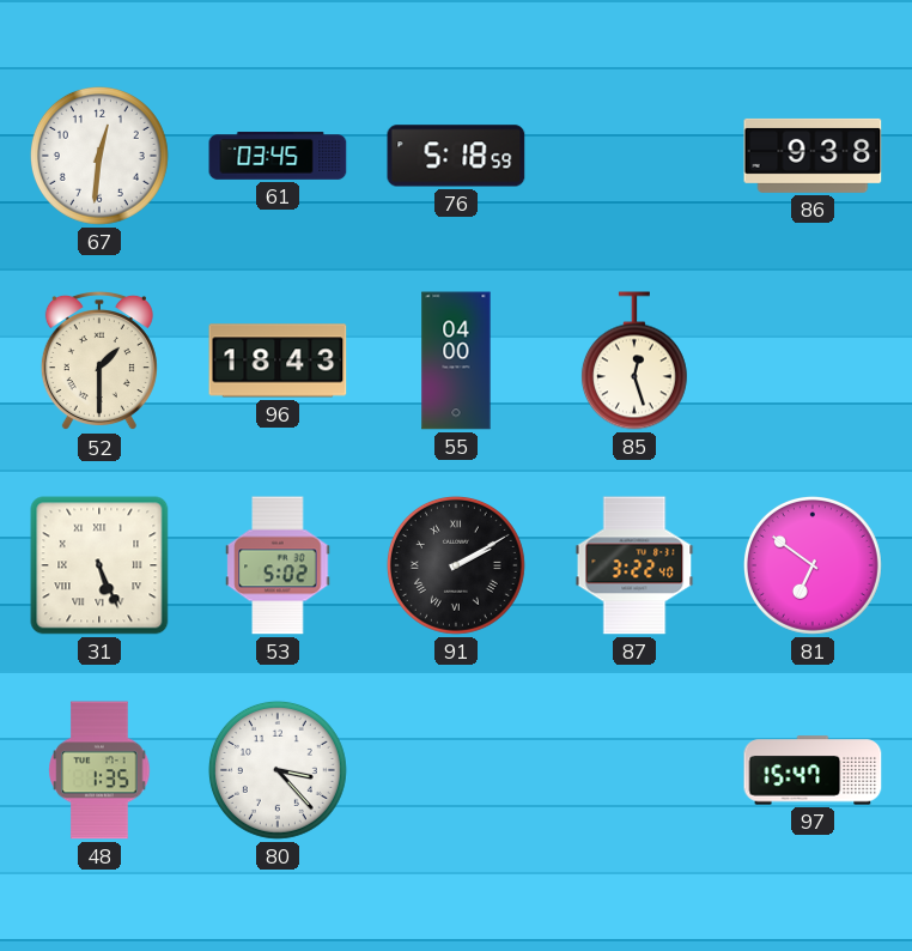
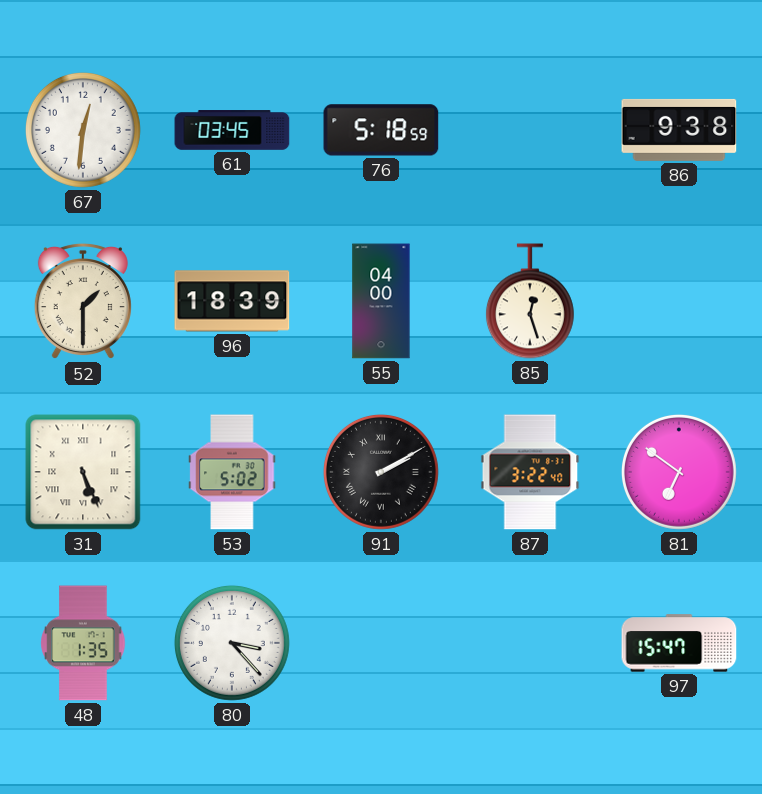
96: 18:43 -> 18:39
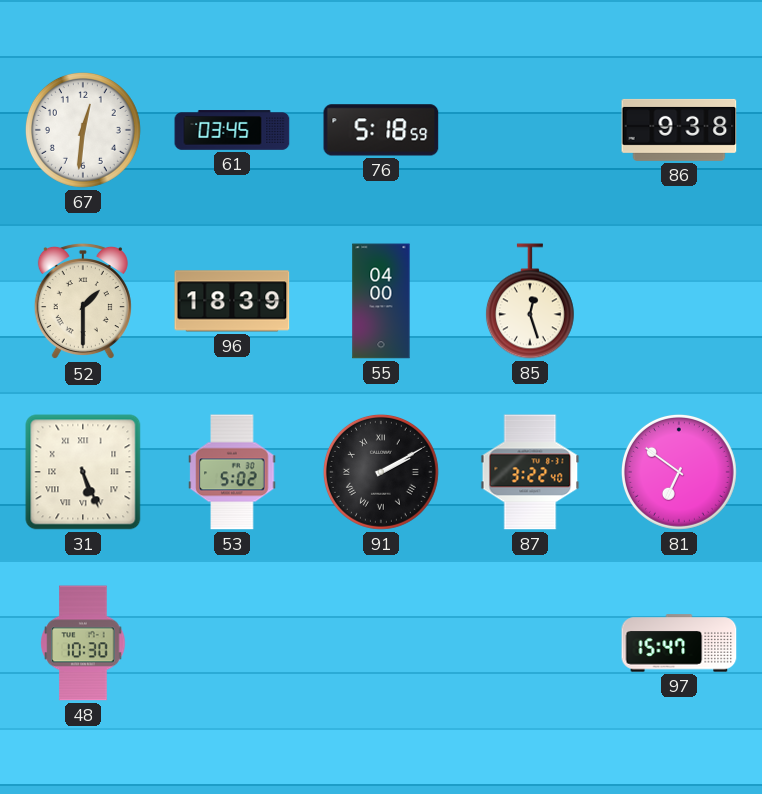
48: 1:35 -> 10:30
80: 3:23 -> none
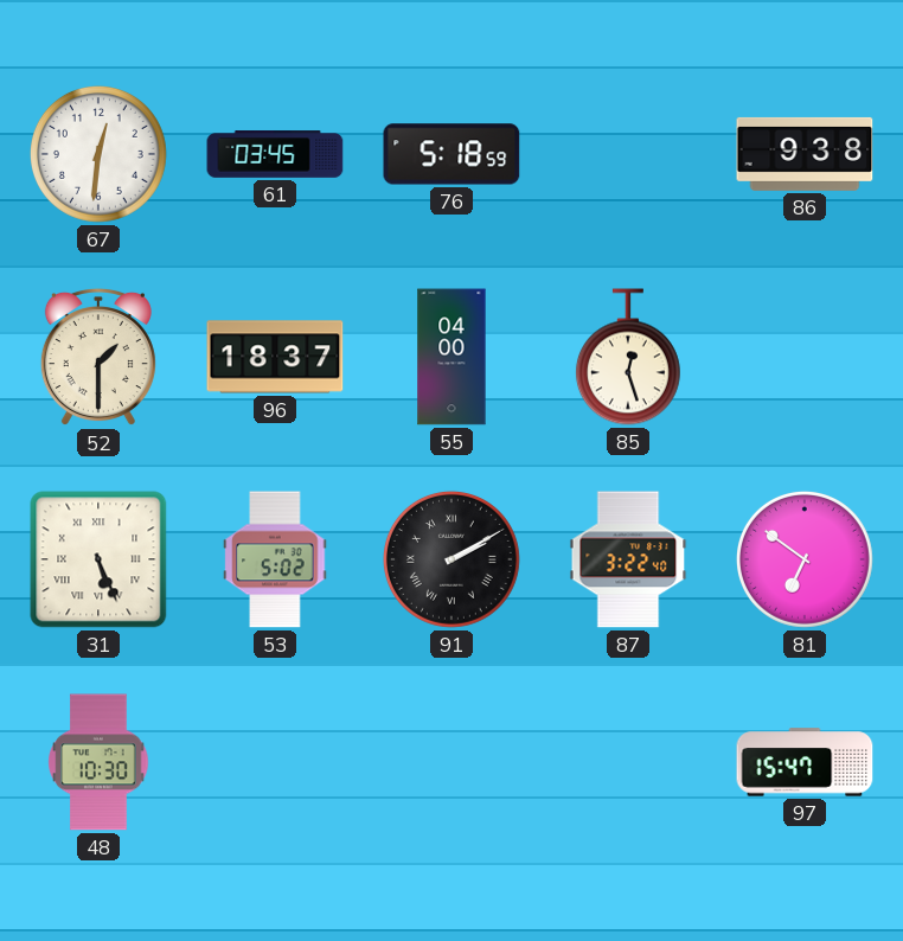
96: 18:39 -> 18:37
